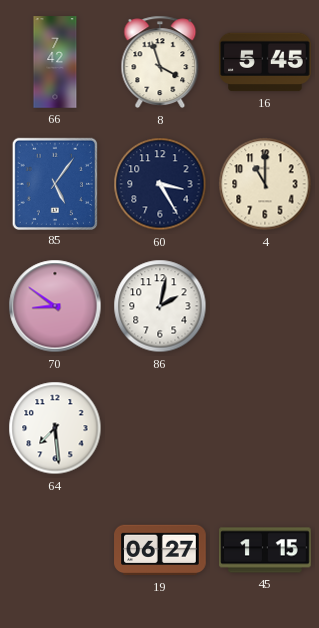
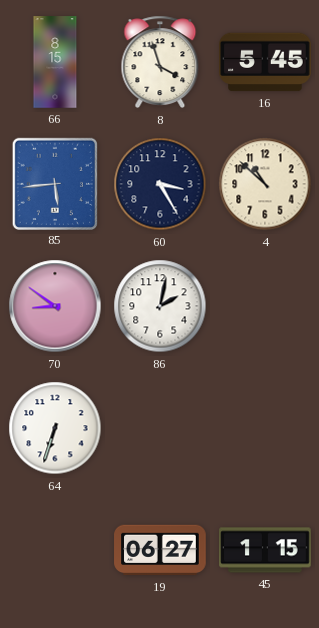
66: 7:42 -> 8:15
85: 5:06 -> 5:44
4: 11:00 -> 10:52
64: 7:29 -> 6:33
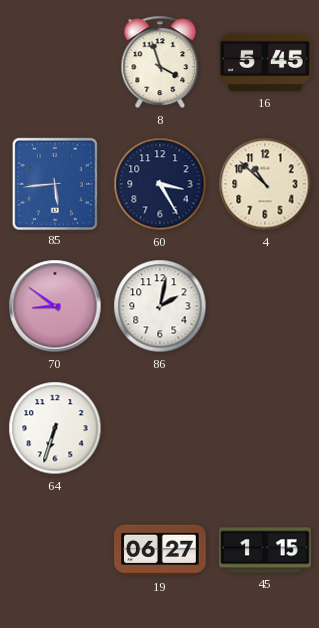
66: 8:15 -> none
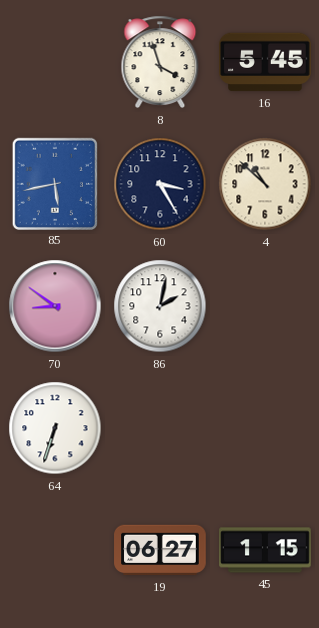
85: 5:44 -> 5:43
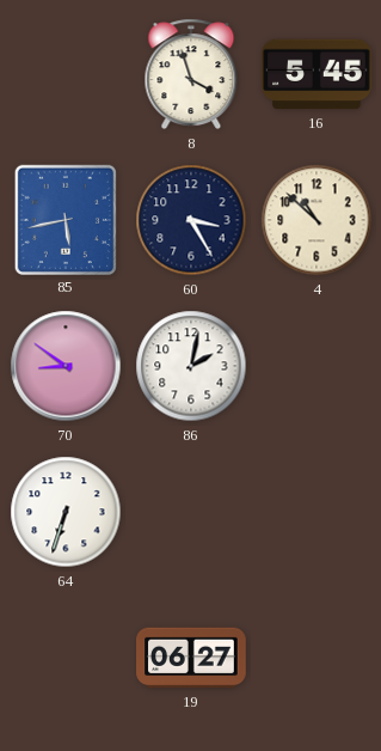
45: 1:15 -> none
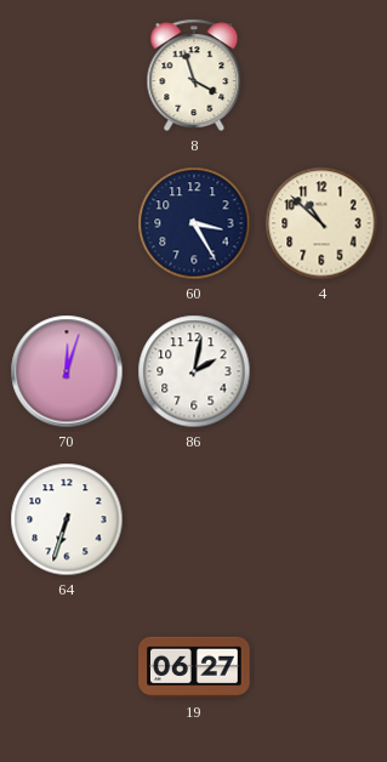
16: 5:45 -> none
85: 5:43 -> none
70: 8:51 -> 12:03
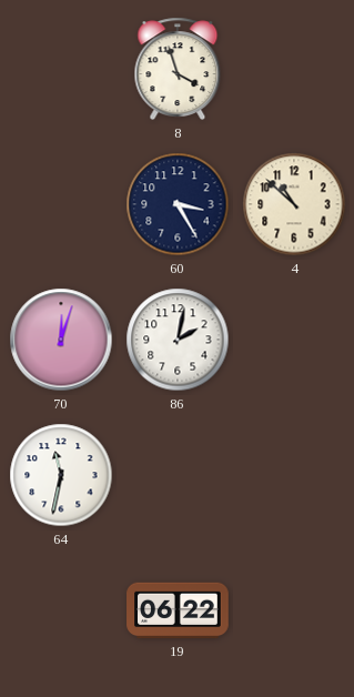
64: 6:33 -> 11:32
19: 06:27 -> 06:22
